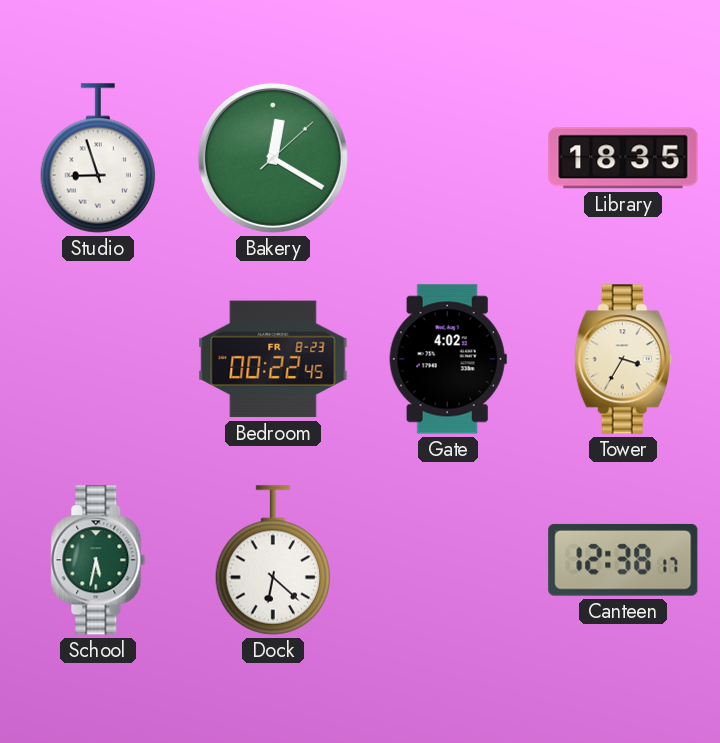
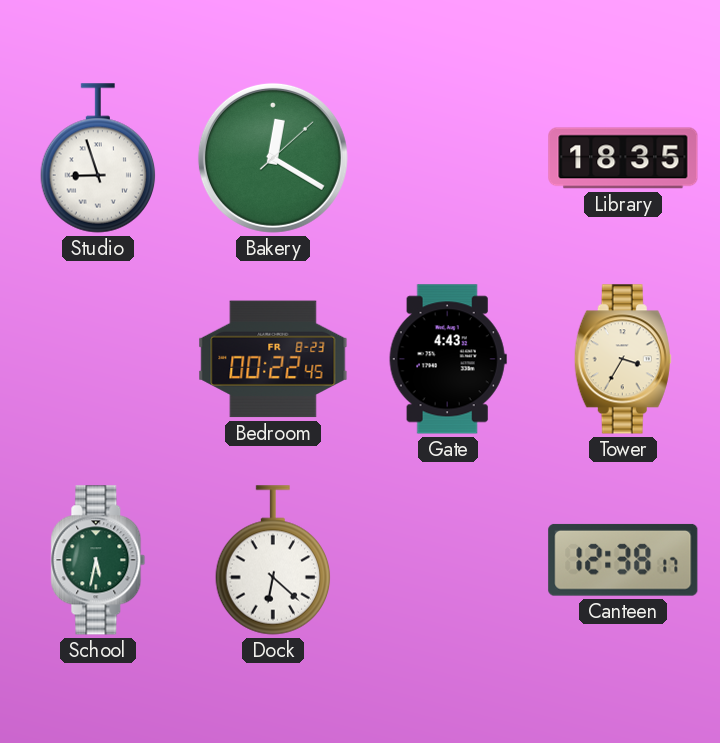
Gate: 4:02 -> 4:43
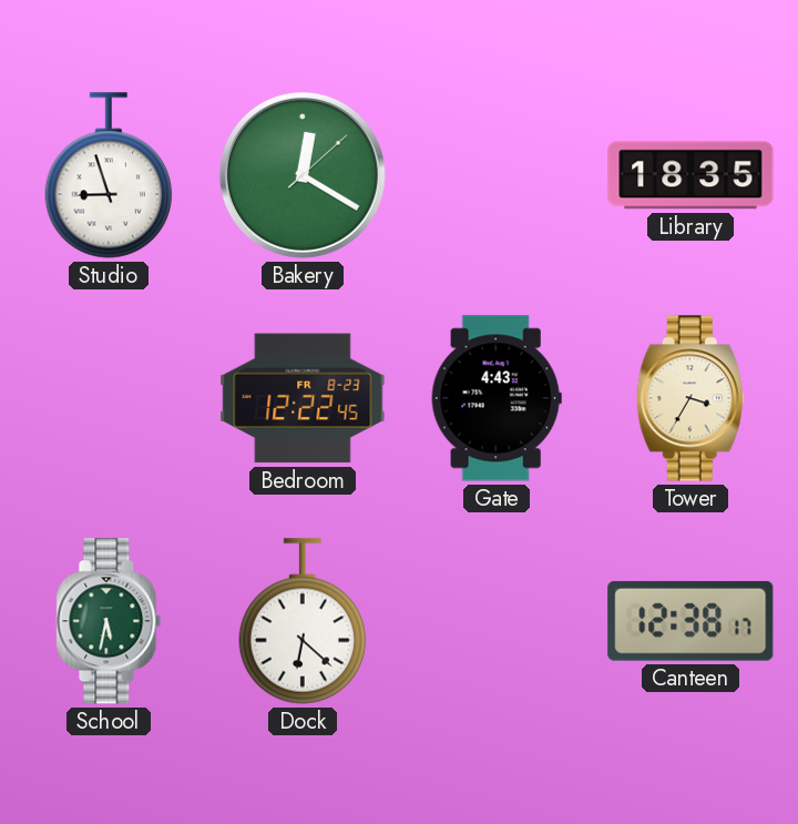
Bedroom: 00:22 -> 12:22
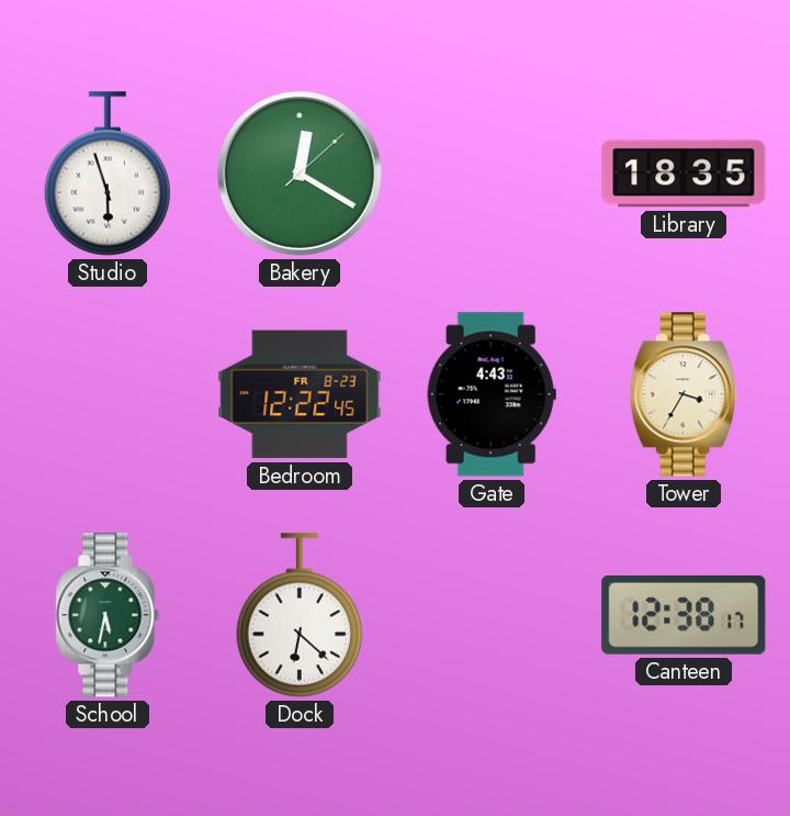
Studio: 8:57 -> 5:57
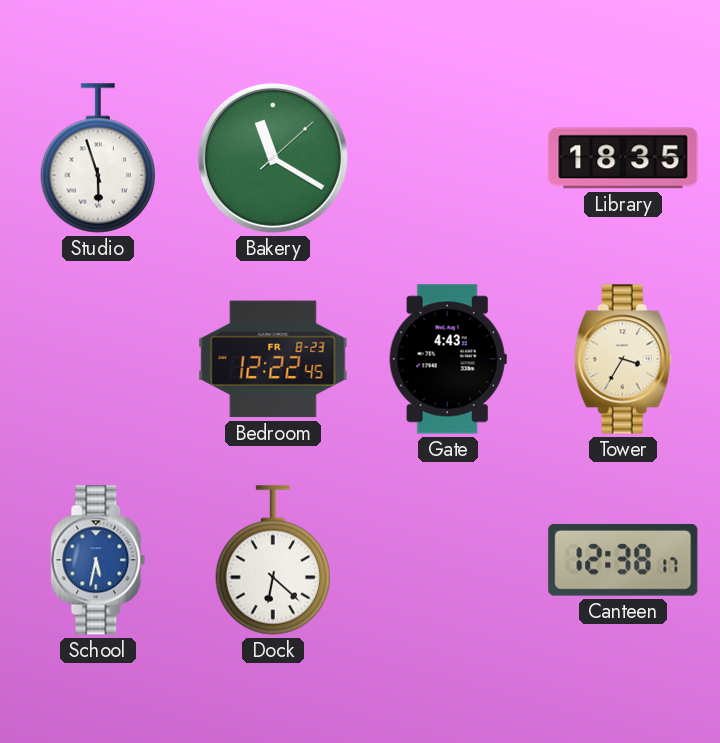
Bakery: 12:20 -> 11:20
School dial: green -> blue
